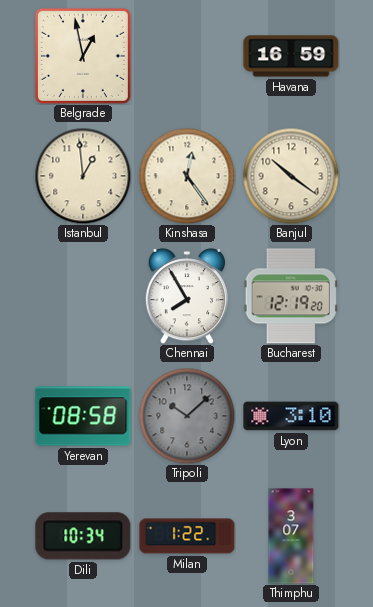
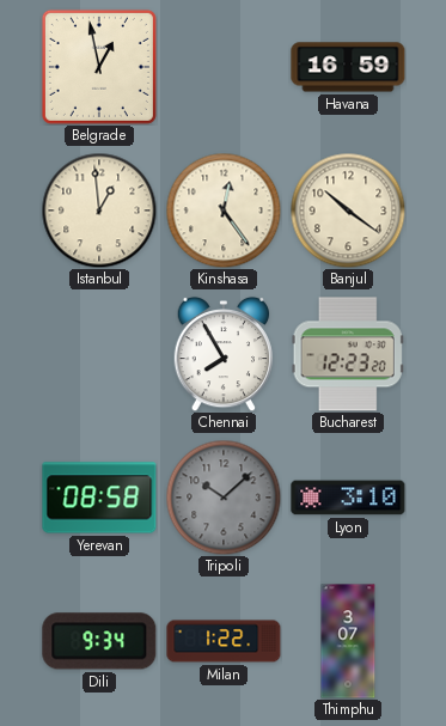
Bucharest: 12:19 -> 12:23
Dili: 10:34 -> 9:34
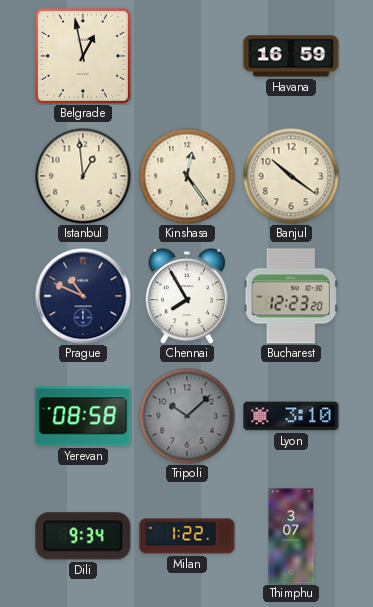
Prague: none -> 10:49
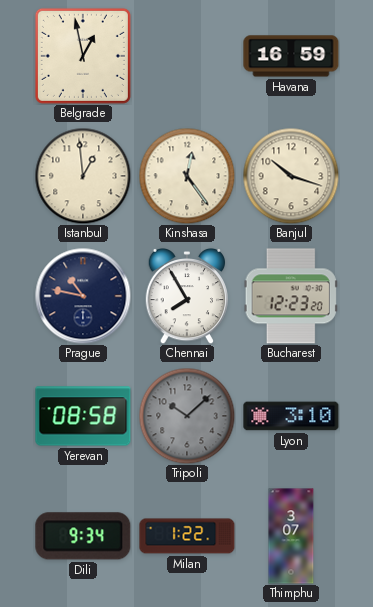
Banjul: 10:21 -> 10:18
Prague: 10:49 -> 10:47
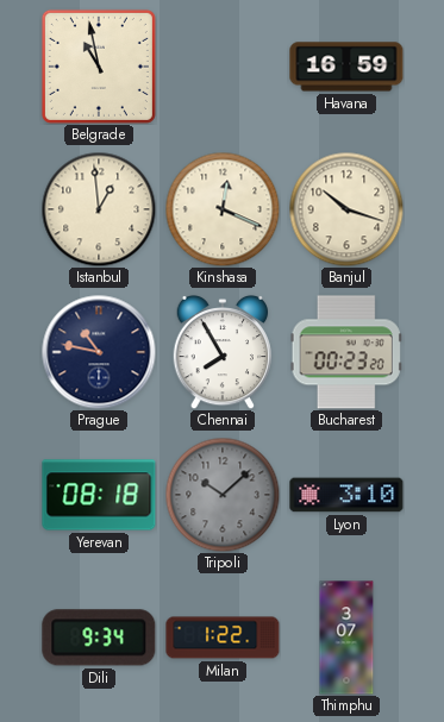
Belgrade: 12:58 -> 10:58
Kinshasa: 12:24 -> 12:19
Bucharest: 12:23 -> 00:23
Yerevan: 08:58 -> 08:18
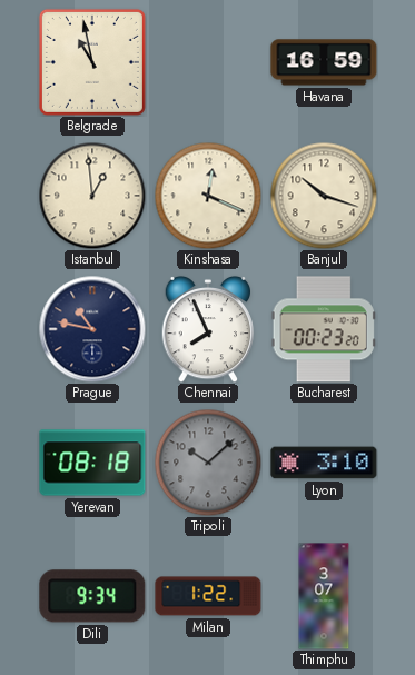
Chennai: 7:55 -> 7:56
